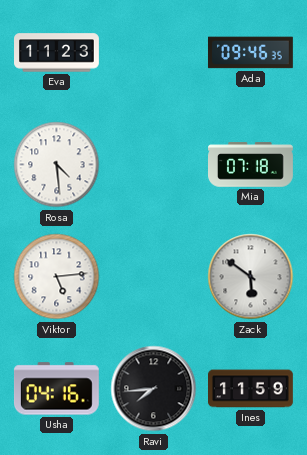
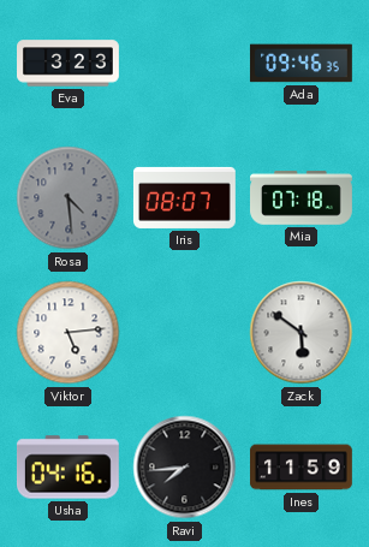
Eva: 11:23 -> 3:23
Rosa dial: white -> grey
Iris: none -> 08:07
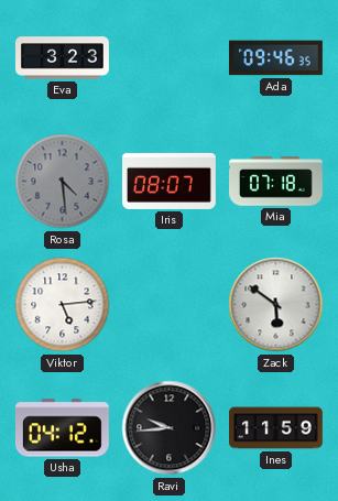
Usha: 04:16 -> 04:12
Ravi: 7:44 -> 9:44
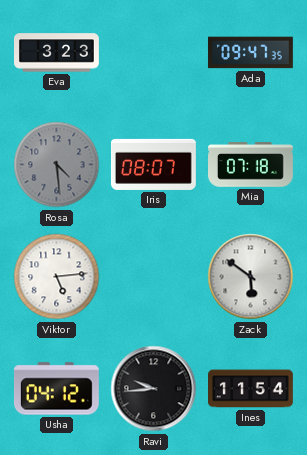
Ada: 09:46 -> 09:47
Ines: 11:59 -> 11:54
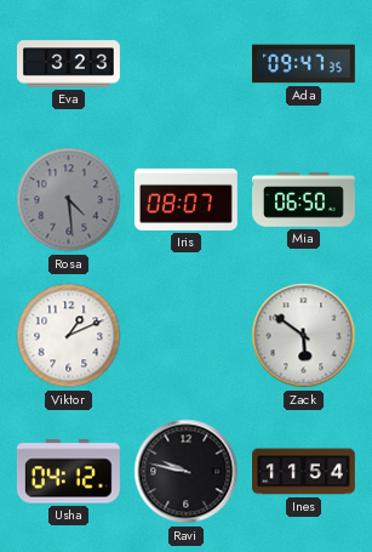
Mia: 07:18 -> 06:50
Viktor: 5:14 -> 1:11
Ravi: 9:44 -> 9:47
